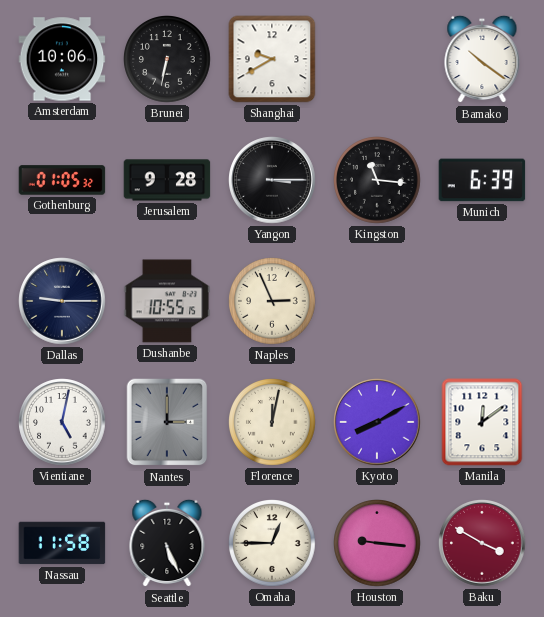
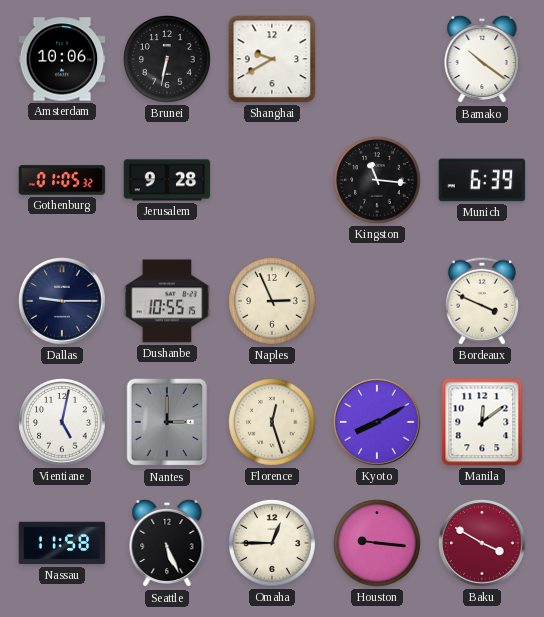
Yangon: 3:15 -> none
Bordeaux: none -> 3:49
Florence: 12:02 -> 12:27
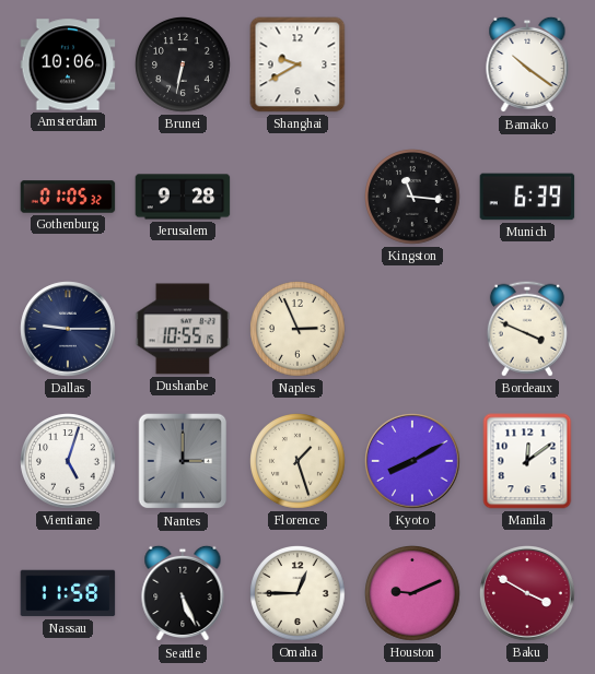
Vientiane: 5:02 -> 5:03
Florence: 12:27 -> 1:27
Houston: 9:16 -> 9:11
